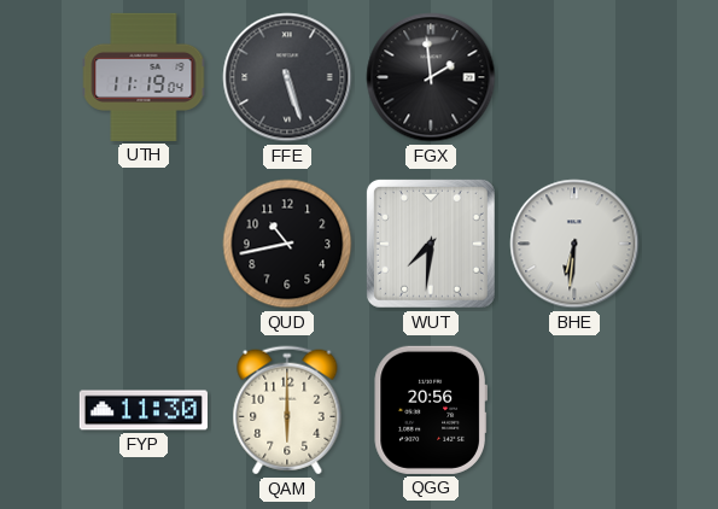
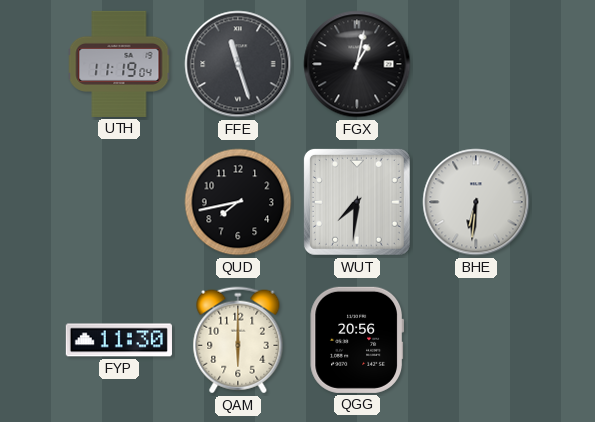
FFE: 5:27 -> 11:27
FGX: 1:59 -> 1:02
QUD: 10:43 -> 7:43
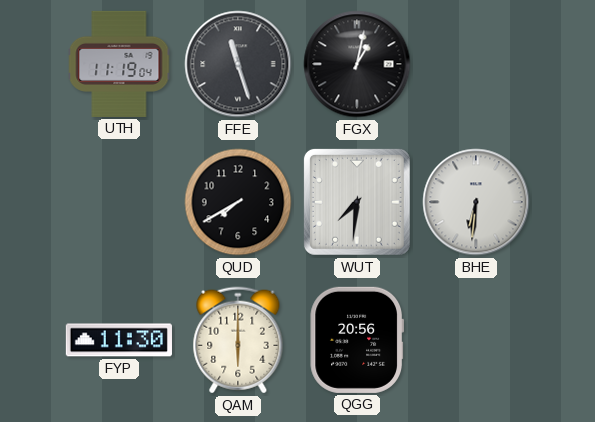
QUD: 7:43 -> 7:40
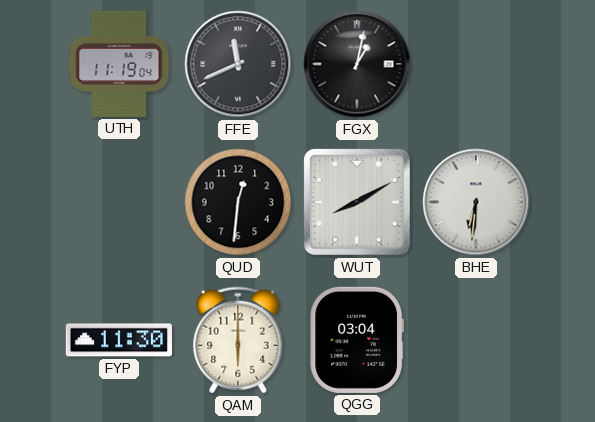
FFE: 11:27 -> 11:41
QUD: 7:40 -> 12:31
WUT: 7:31 -> 8:10
QGG: 20:56 -> 03:04
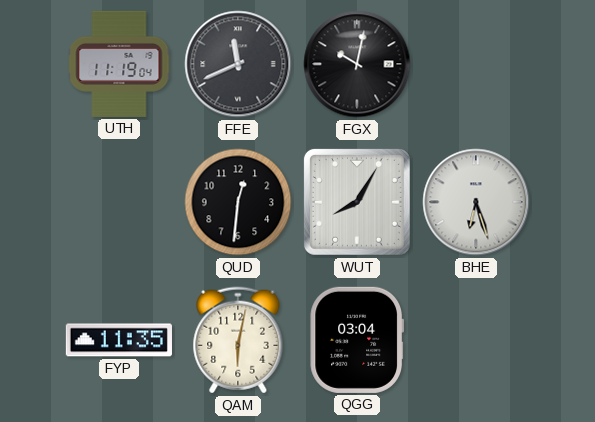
FGX: 1:02 -> 10:02
WUT: 8:10 -> 8:05
BHE: 6:31 -> 6:27
FYP: 11:30 -> 11:35
QAM: 6:00 -> 6:02
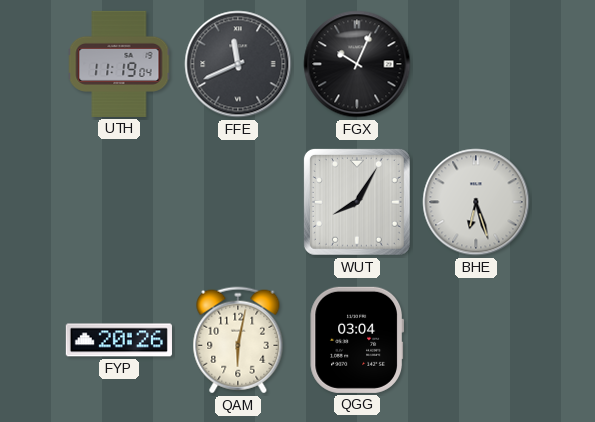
FGX: 10:02 -> 10:04
QUD: 12:31 -> none
FYP: 11:35 -> 20:26
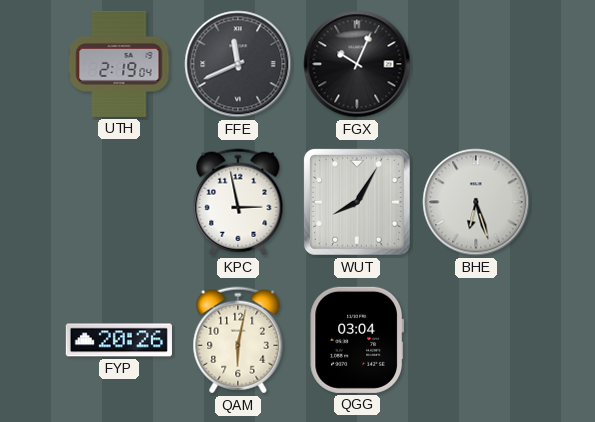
UTH: 11:19 -> 2:19
KPC: none -> 2:58
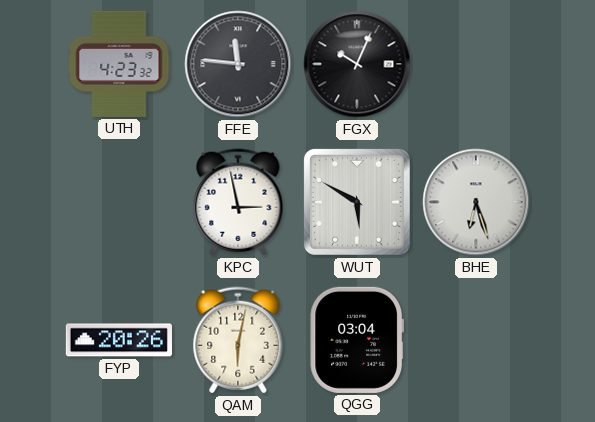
UTH: 2:19 -> 4:23
FFE: 11:41 -> 11:46
WUT: 8:05 -> 5:50
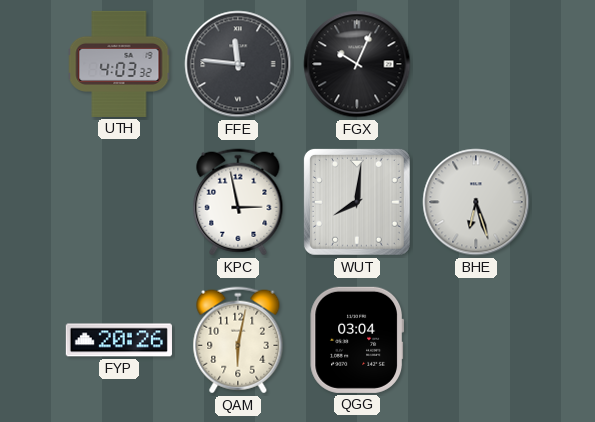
UTH: 4:23 -> 4:03
WUT: 5:50 -> 8:01
